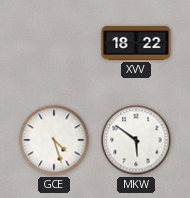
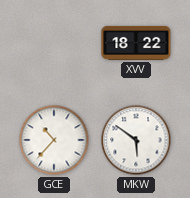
GCE: 4:27 -> 10:37
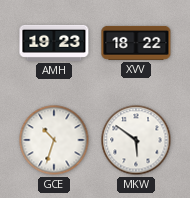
AMH: none -> 19:23
GCE: 10:37 -> 10:33
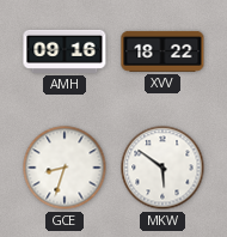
AMH: 19:23 -> 09:16
GCE: 10:33 -> 8:33
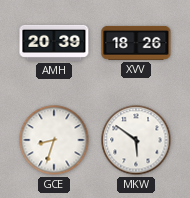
AMH: 09:16 -> 20:39
XVV: 18:22 -> 18:26
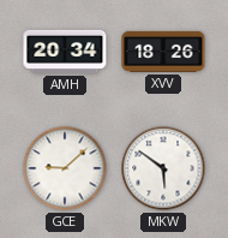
AMH: 20:39 -> 20:34
GCE: 8:33 -> 9:08
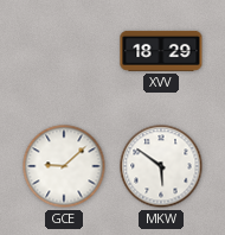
AMH: 20:34 -> none
XVV: 18:26 -> 18:29
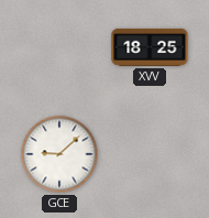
XVV: 18:29 -> 18:25
MKW: 5:51 -> none
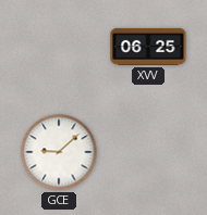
XVV: 18:25 -> 06:25
